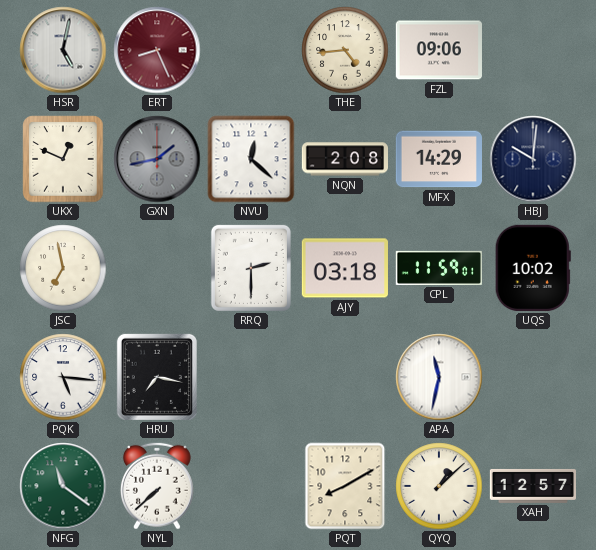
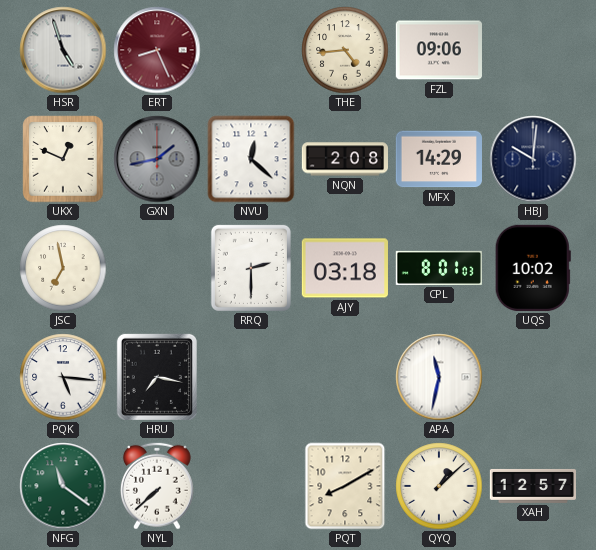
HSR: 5:02 -> 4:57
CPL: 11:59 -> 8:01
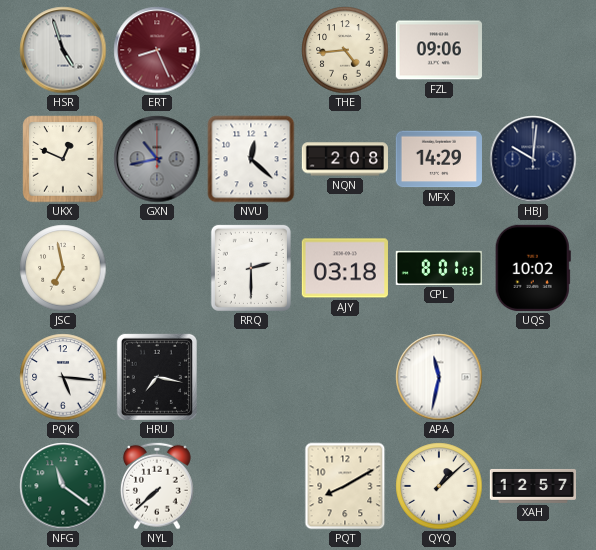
GXN: 1:43 -> 10:43
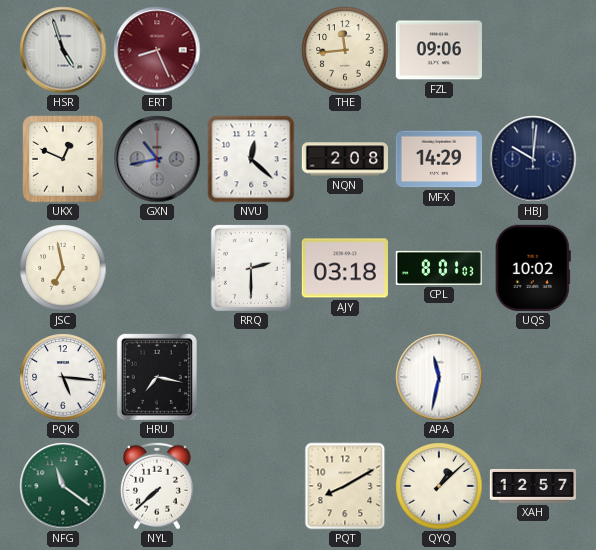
THE: 4:44 -> 11:44
